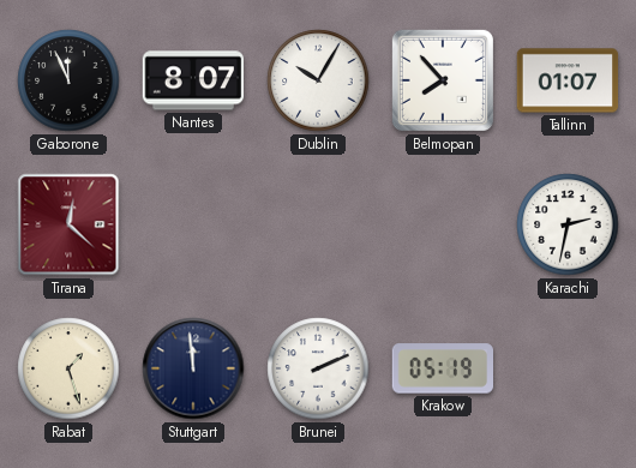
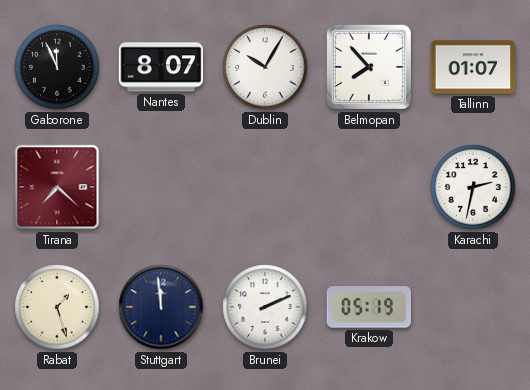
Tirana: 12:22 -> 7:22
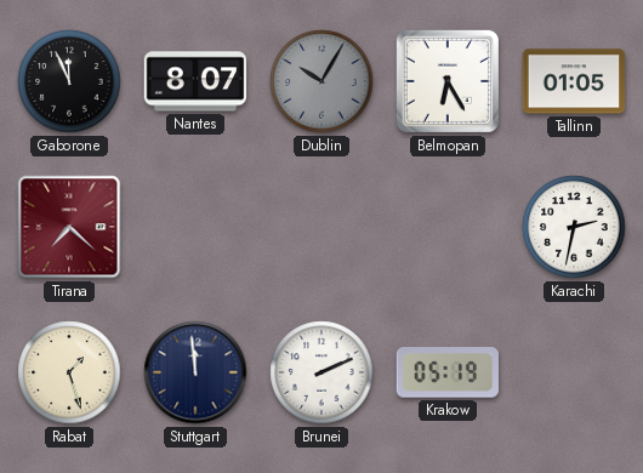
Dublin dial: white -> grey
Belmopan: 7:53 -> 6:25
Tallinn: 01:07 -> 01:05
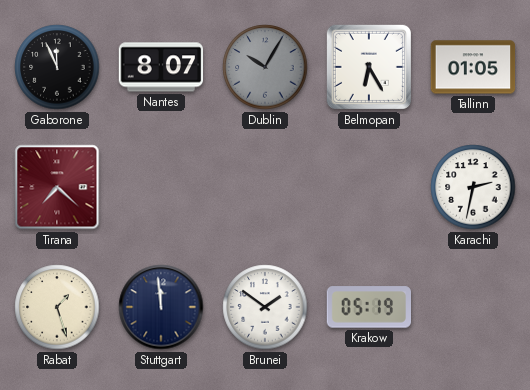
Brunei: 2:11 -> 1:51
